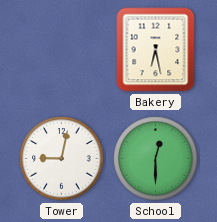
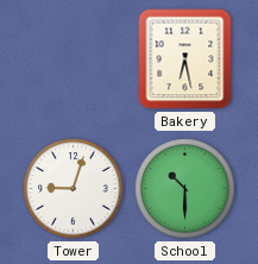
Tower: 9:02 -> 9:03
School: 12:30 -> 10:30
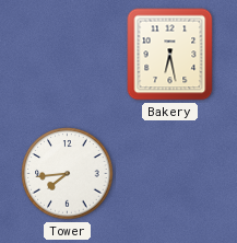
Tower: 9:03 -> 7:44
School: 10:30 -> none
